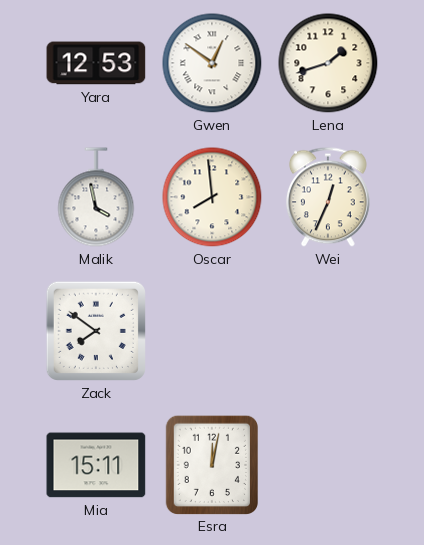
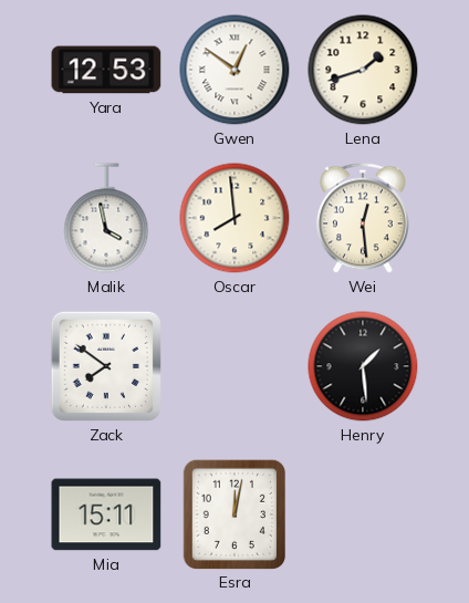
Wei: 12:34 -> 12:29
Henry: none -> 1:29
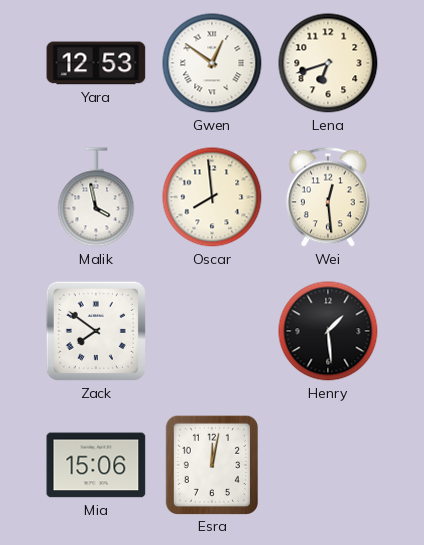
Lena: 1:42 -> 6:42
Mia: 15:11 -> 15:06
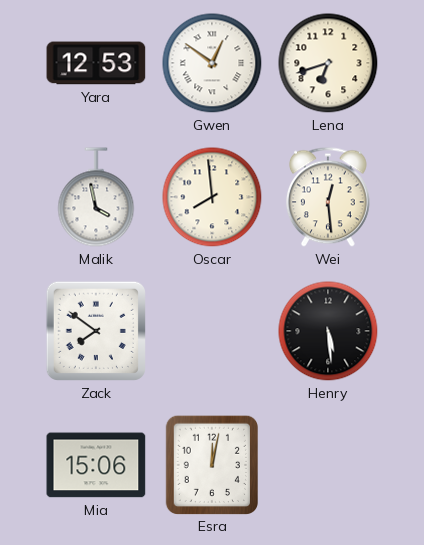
Henry: 1:29 -> 5:29
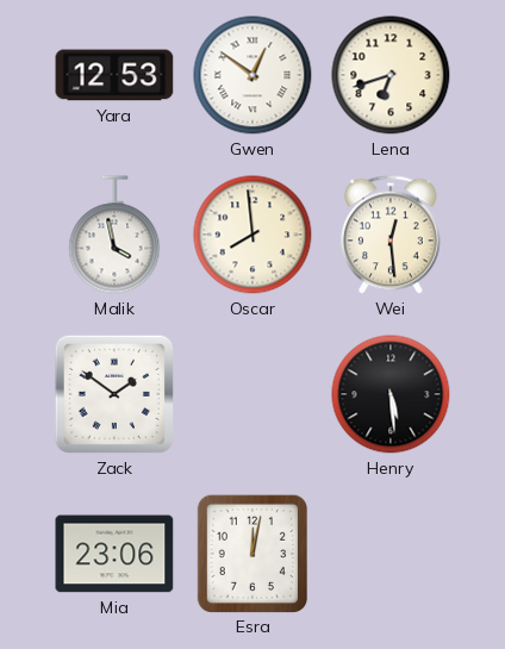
Zack: 7:51 -> 1:51
Mia: 15:06 -> 23:06
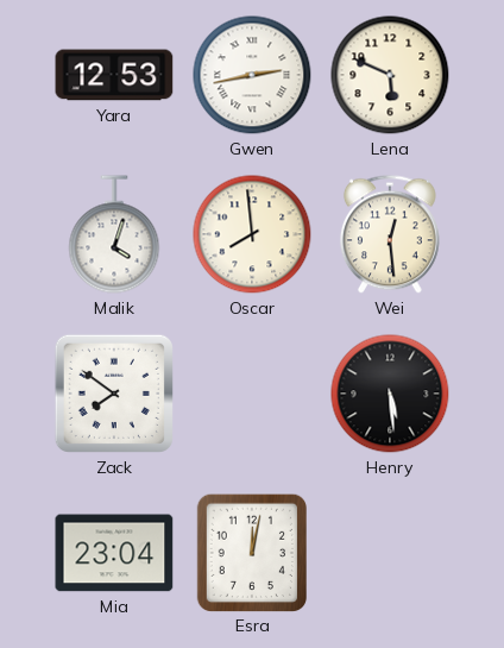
Gwen: 12:51 -> 2:43
Lena: 6:42 -> 5:49
Malik: 3:58 -> 4:03
Zack: 1:51 -> 7:51
Mia: 23:06 -> 23:04
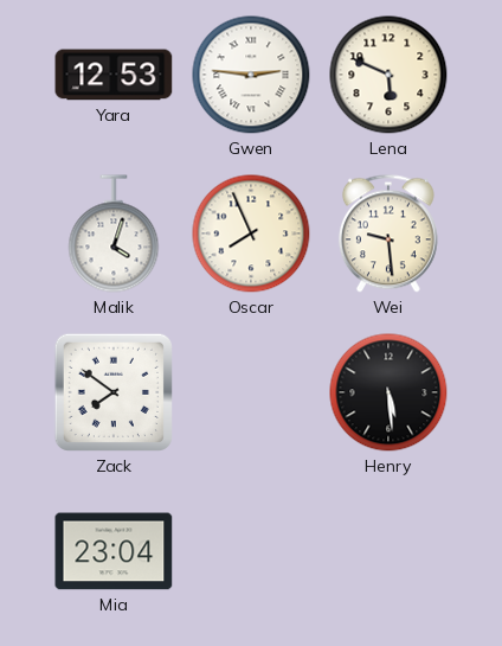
Gwen: 2:43 -> 2:46
Oscar: 7:59 -> 7:56
Wei: 12:29 -> 9:29
Esra: 12:02 -> none
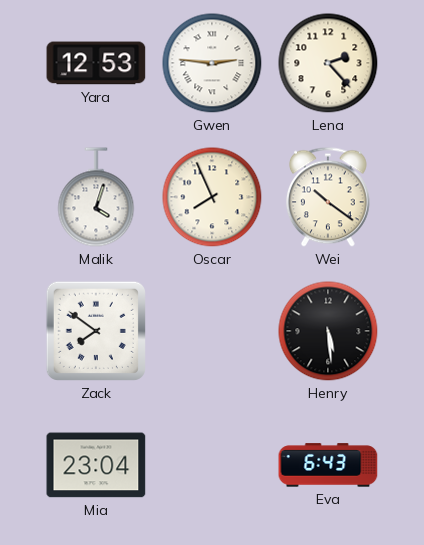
Lena: 5:49 -> 2:23
Wei: 9:29 -> 10:21
Eva: none -> 6:43
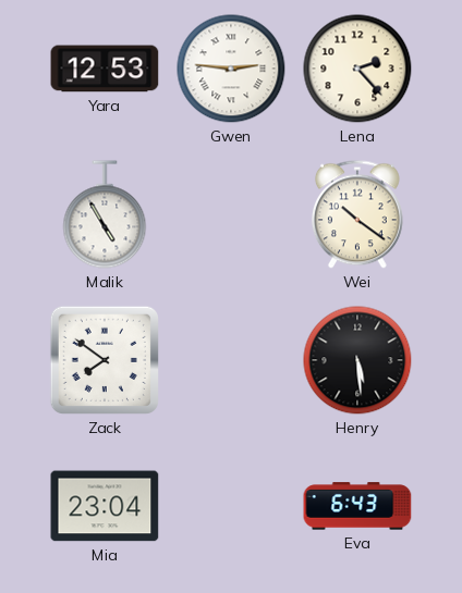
Malik: 4:03 -> 4:55
Oscar: 7:56 -> none
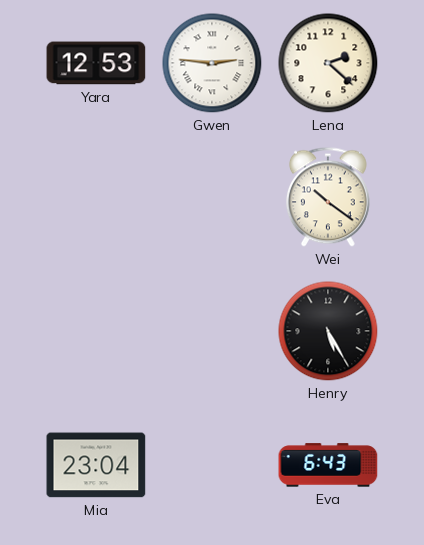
Lena: 2:23 -> 2:22
Malik: 4:55 -> none
Zack: 7:51 -> none
Henry: 5:29 -> 5:25
